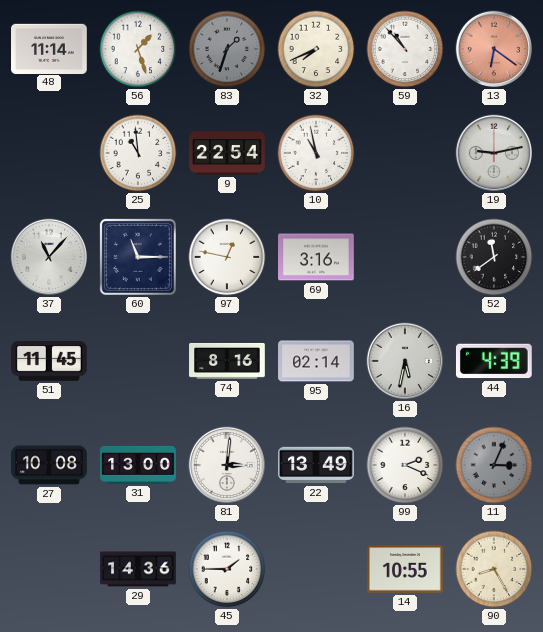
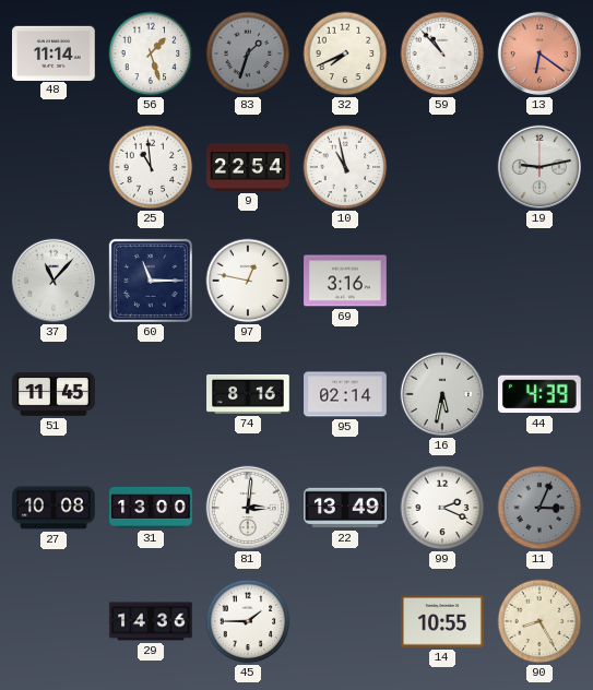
52: 11:39 -> none
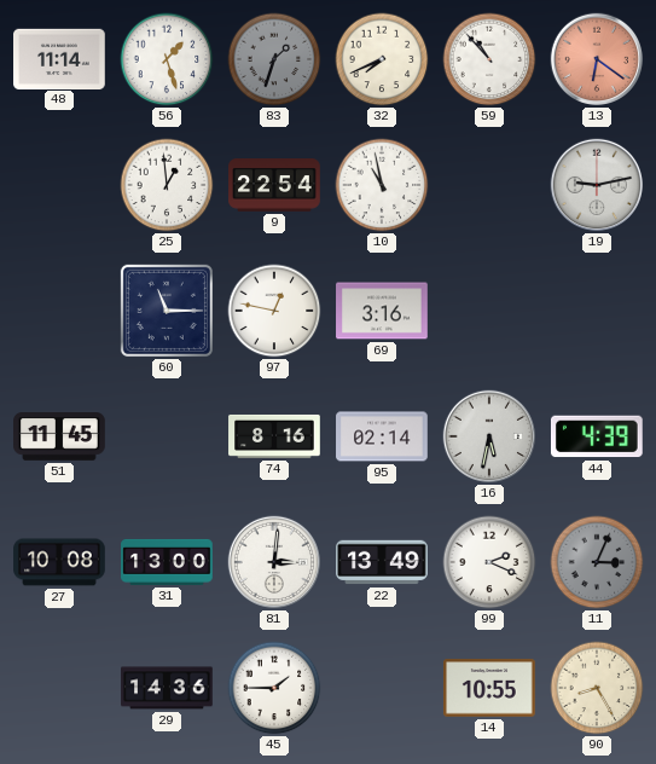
25: 10:59 -> 12:59
37: 11:07 -> none
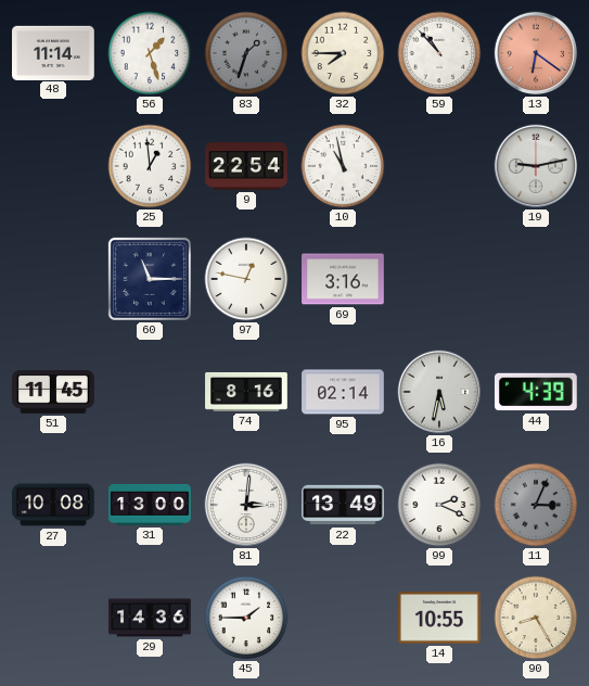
32: 7:41 -> 7:45
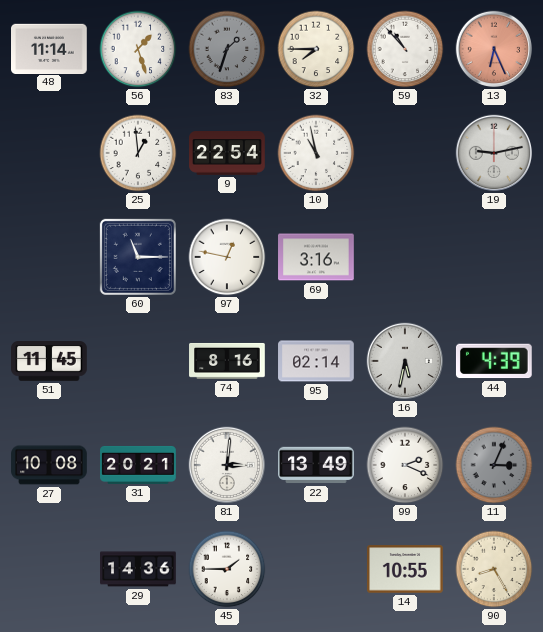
13: 6:21 -> 6:26
31: 13:00 -> 20:21
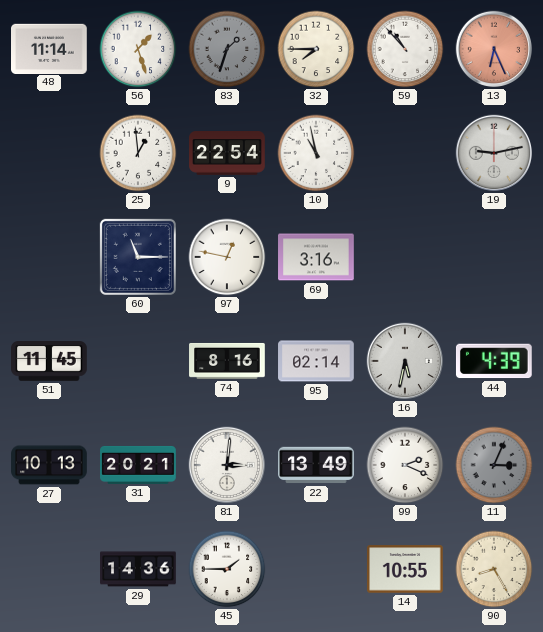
27: 10:08 -> 10:13
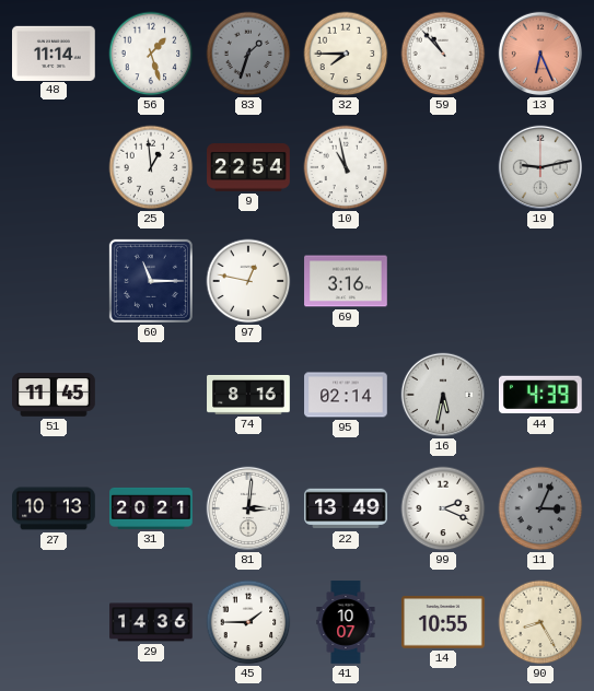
41: none -> 10:07
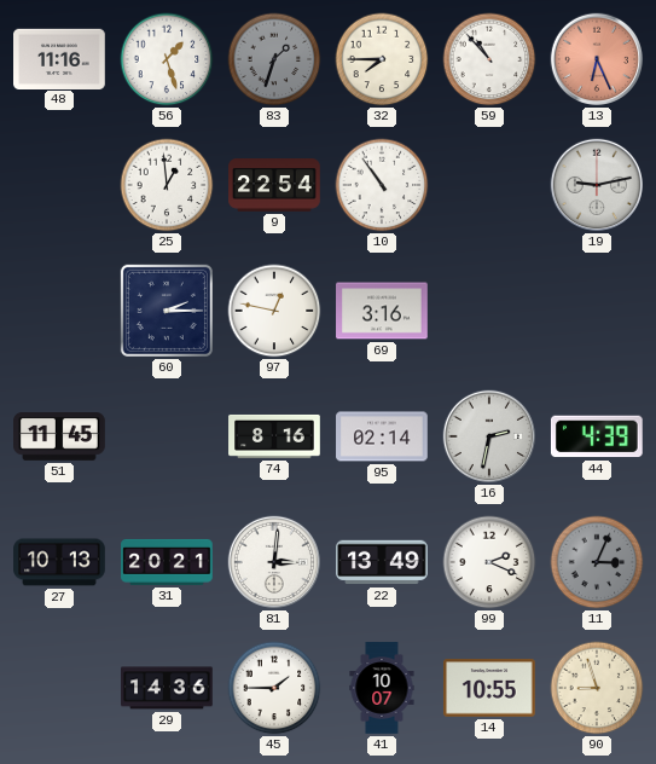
48: 11:14 -> 11:16
10: 10:58 -> 10:54
60: 11:15 -> 2:15
16: 5:32 -> 2:32
90: 8:25 -> 8:57
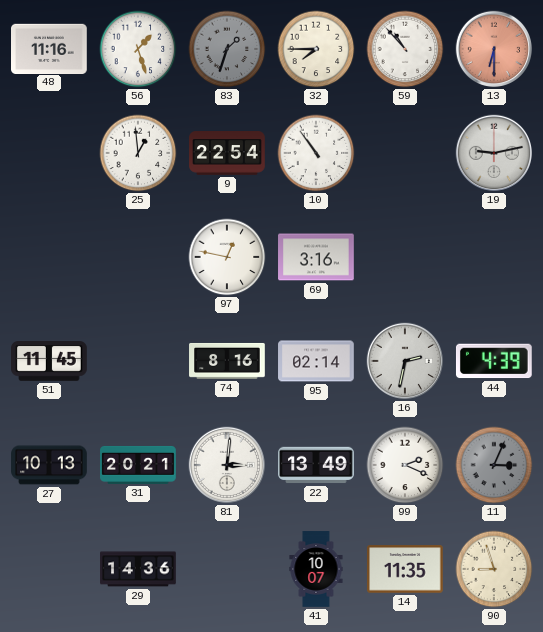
13: 6:26 -> 6:30
60: 2:15 -> none
45: 1:45 -> none
14: 10:55 -> 11:35
